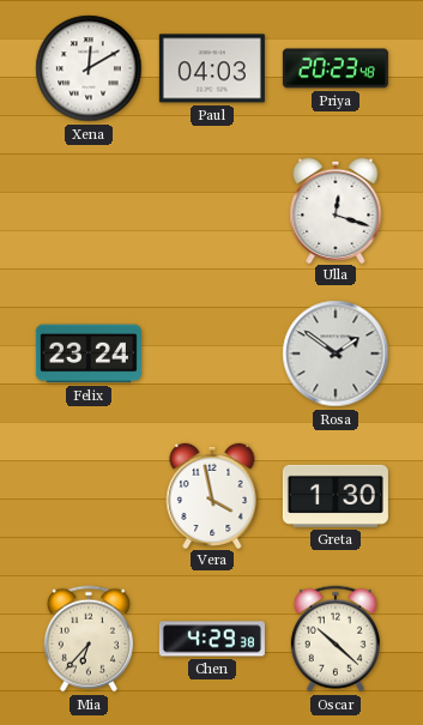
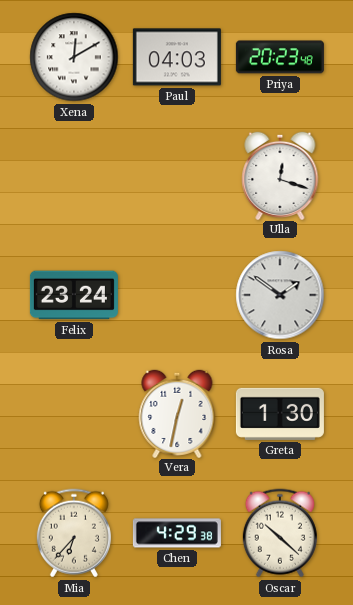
Vera: 3:58 -> 12:32
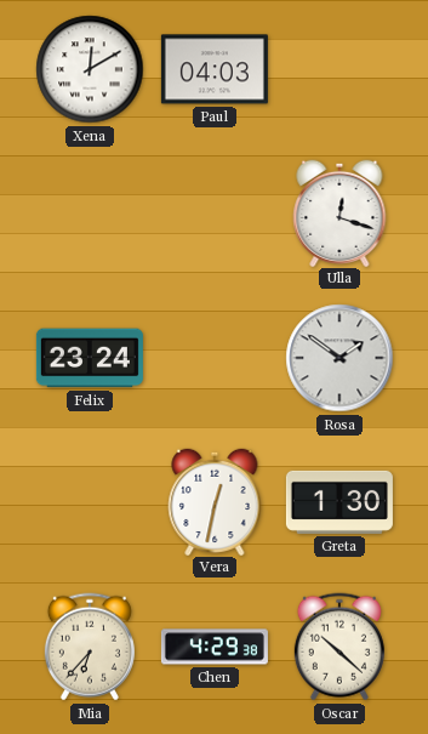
Priya: 20:23 -> none
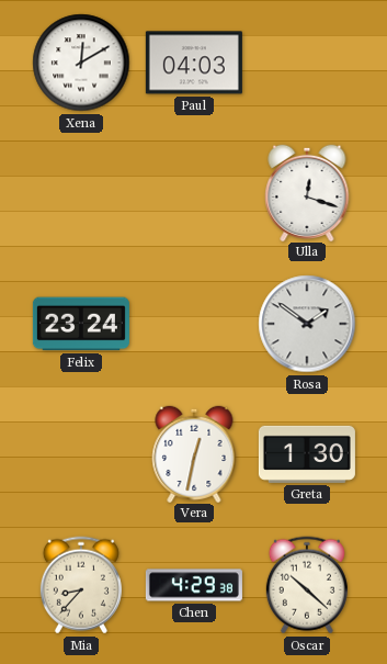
Mia: 6:37 -> 8:37
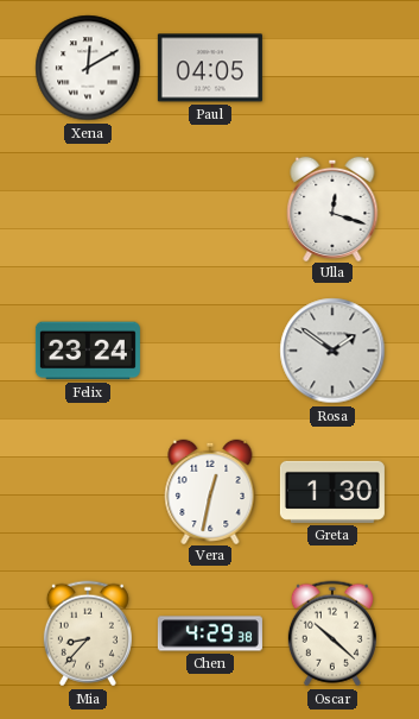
Paul: 04:03 -> 04:05
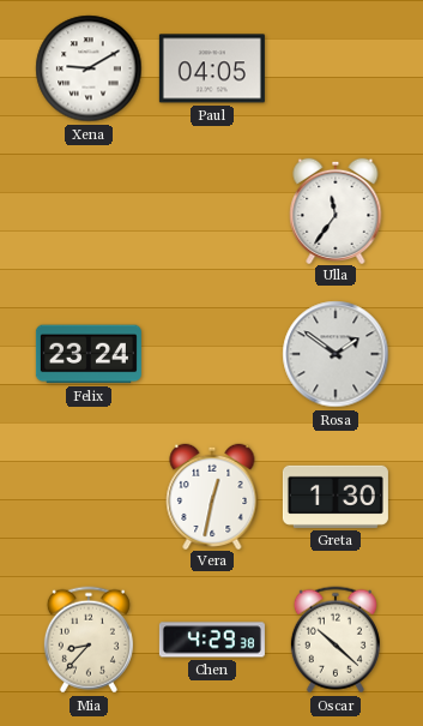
Xena: 12:10 -> 9:10
Ulla: 12:18 -> 11:36
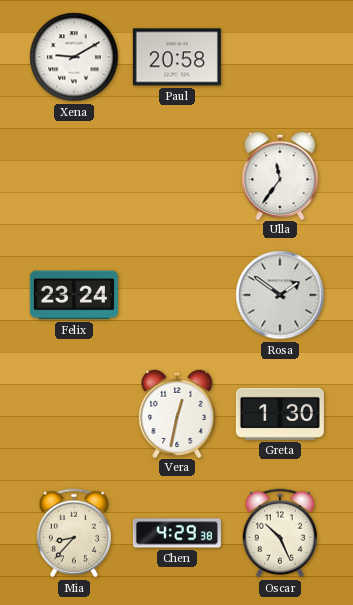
Paul: 04:05 -> 20:58
Oscar: 10:22 -> 10:26
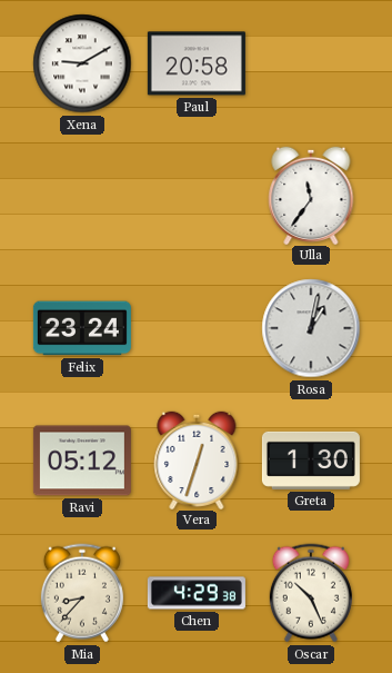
Rosa: 1:51 -> 1:02
Ravi: none -> 05:12
Vera: 12:32 -> 12:33
